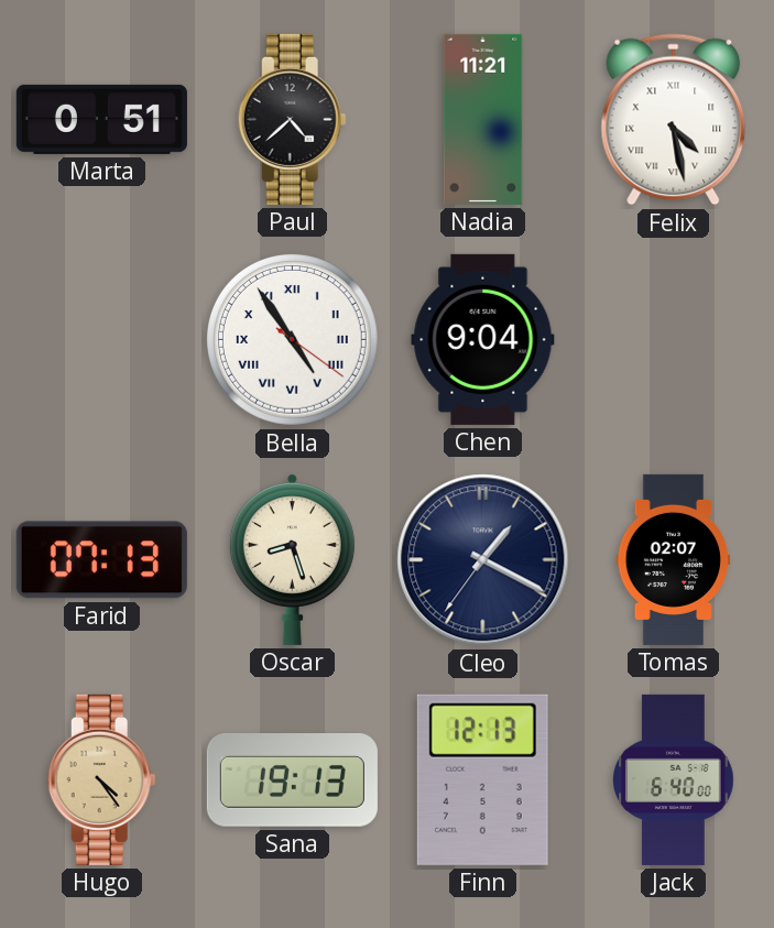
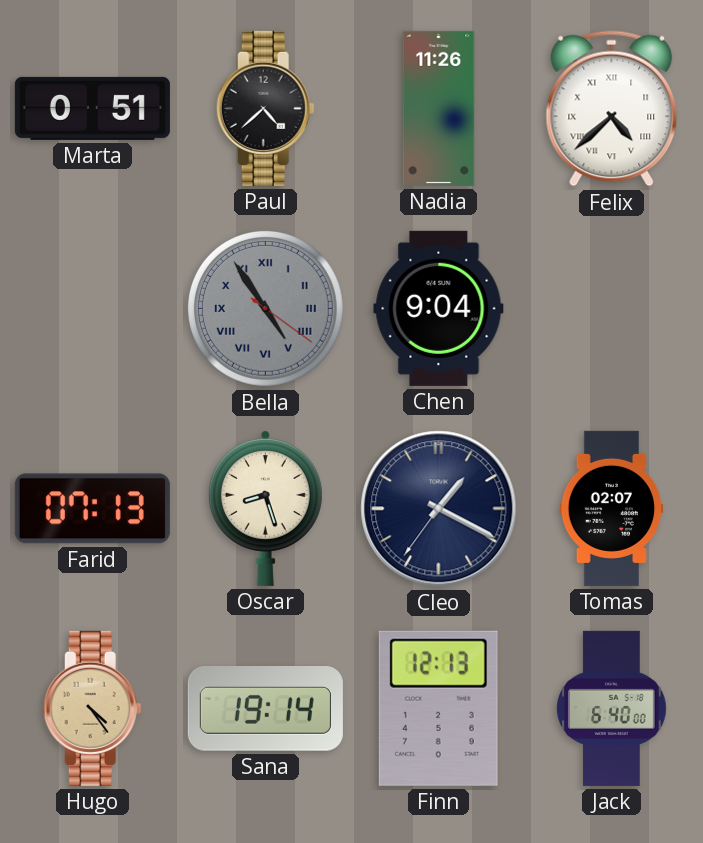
Nadia: 11:21 -> 11:26
Felix: 4:28 -> 4:38
Bella dial: white -> grey
Sana: 19:13 -> 19:14
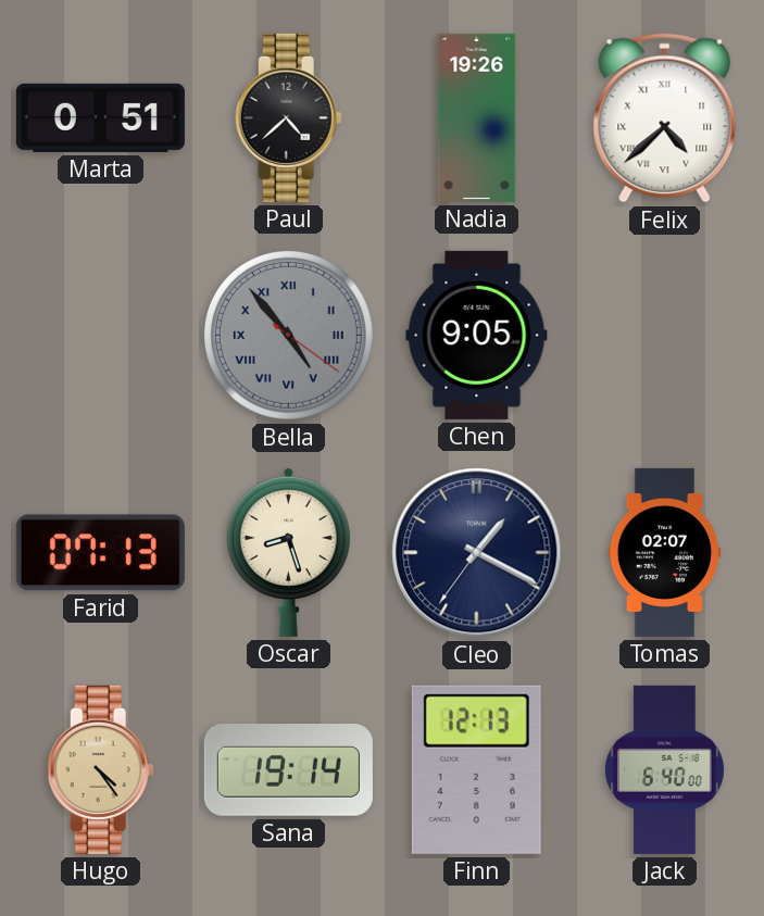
Nadia: 11:26 -> 19:26
Bella: 4:54 -> 4:53
Chen: 9:04 -> 9:05
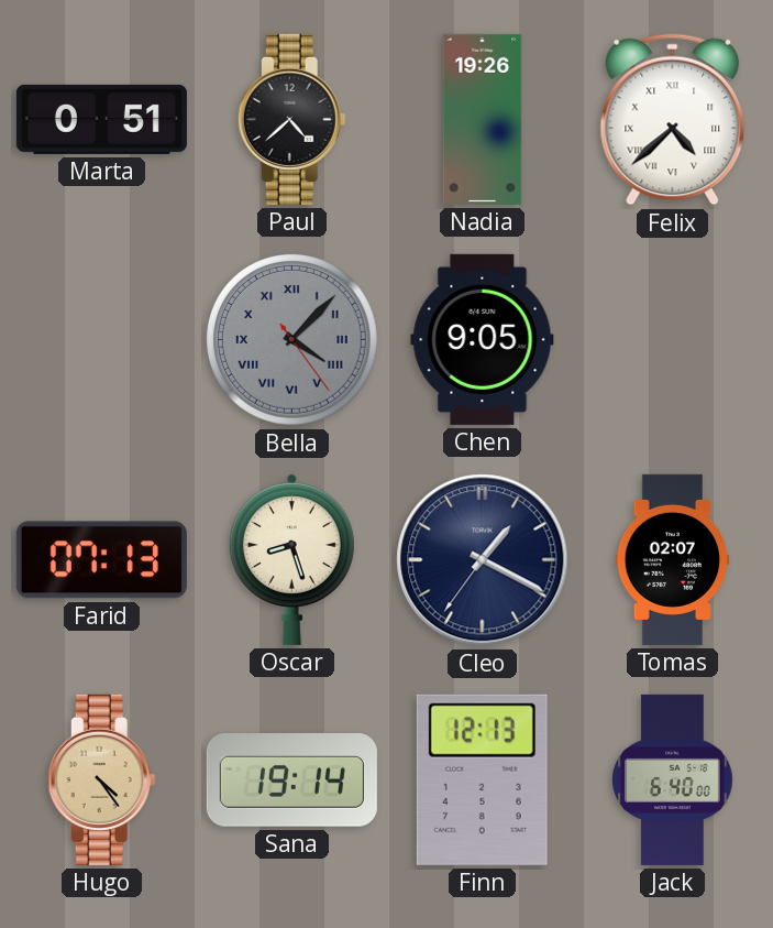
Bella: 4:53 -> 4:07
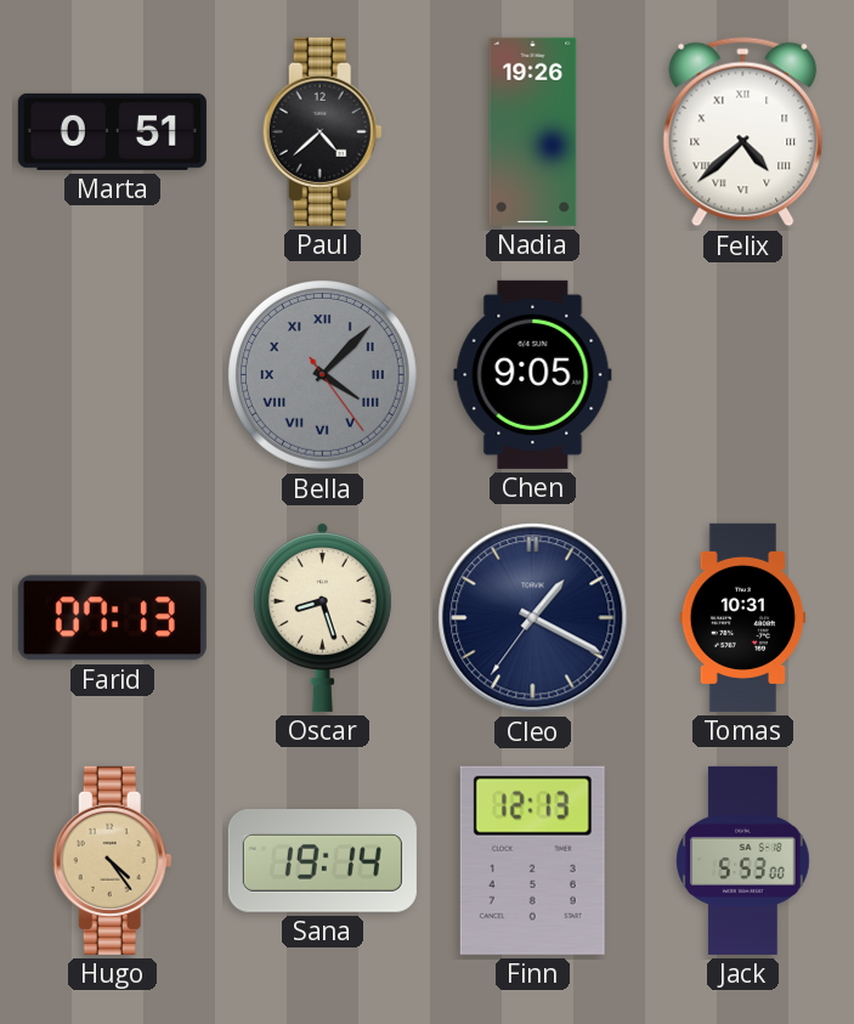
Tomas: 02:07 -> 10:31
Jack: 6:40 -> 5:53
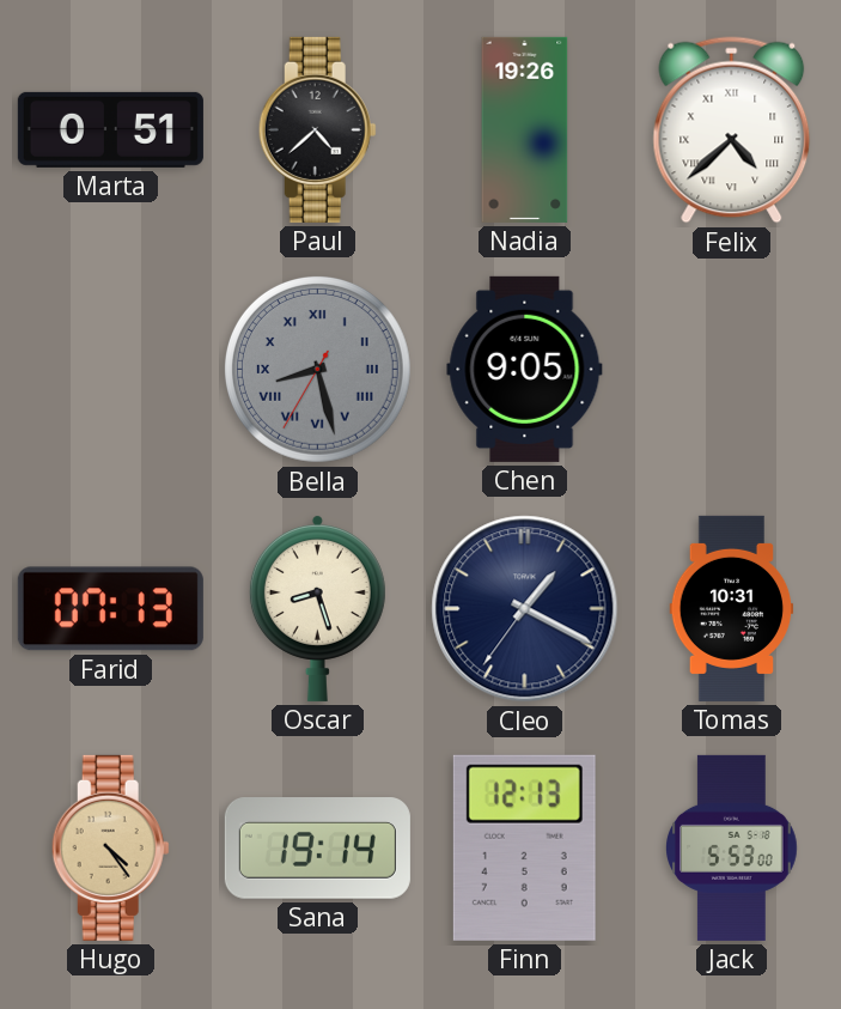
Bella: 4:07 -> 8:27
